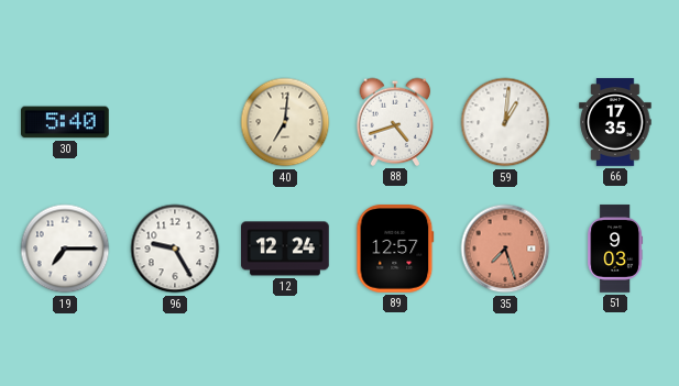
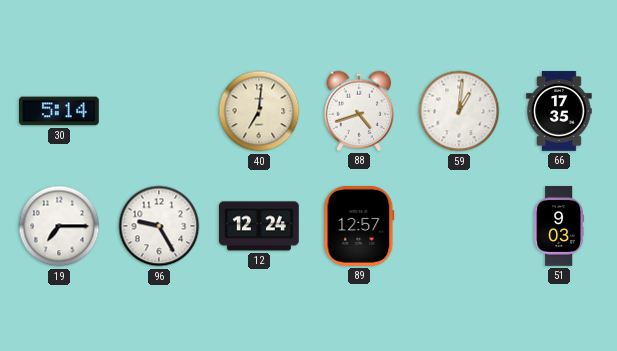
30: 5:40 -> 5:14
35: 7:27 -> none
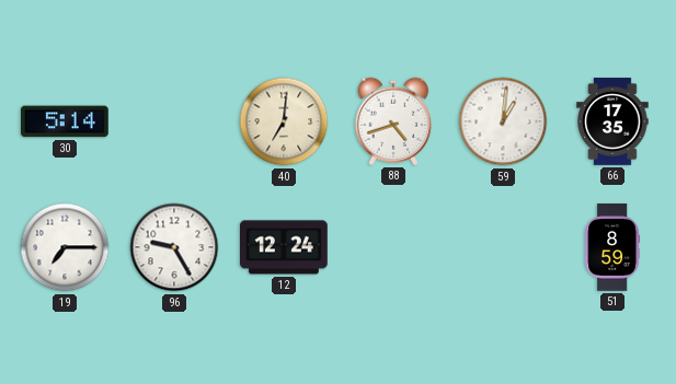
89: 12:57 -> none
51: 9:03 -> 8:59
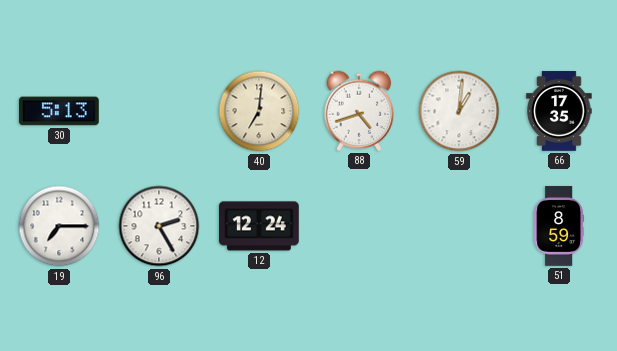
30: 5:14 -> 5:13
96: 9:25 -> 2:25
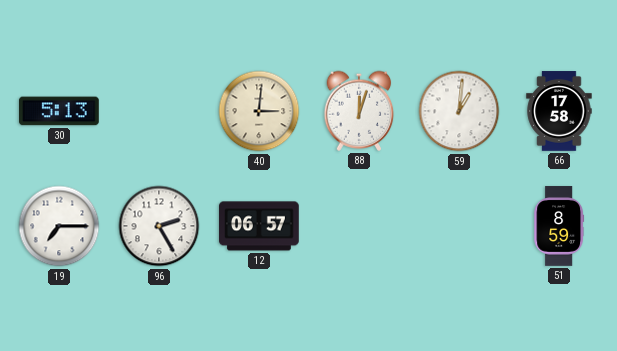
40: 7:01 -> 3:01
88: 4:42 -> 12:03
66: 17:35 -> 17:58
12: 12:24 -> 06:57
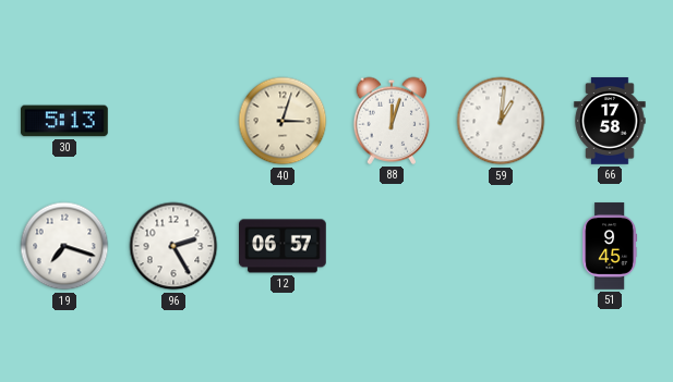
40: 3:01 -> 3:03
19: 7:15 -> 7:18
51: 8:59 -> 9:45
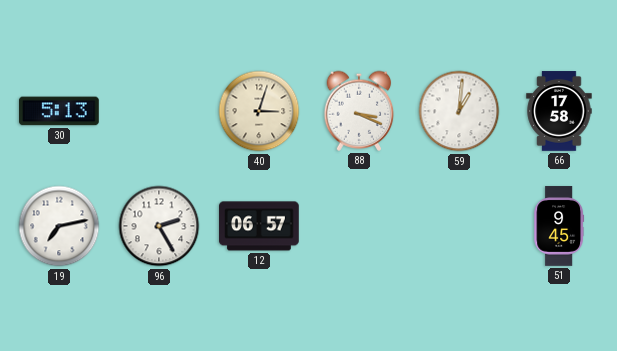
88: 12:03 -> 3:19
19: 7:18 -> 7:13
